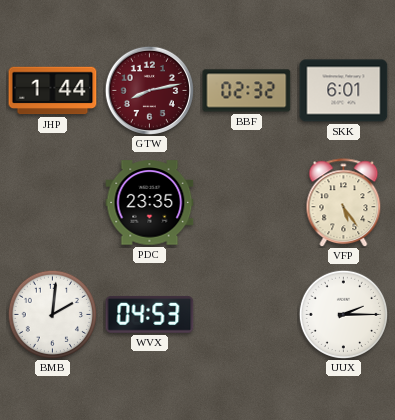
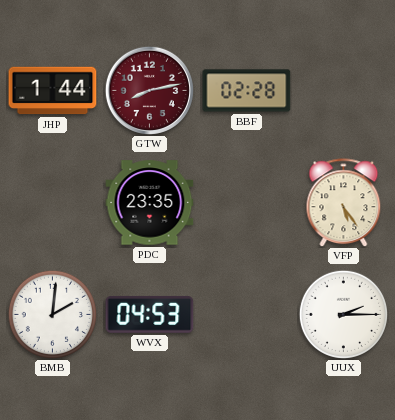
BBF: 02:32 -> 02:28
SKK: 6:01 -> none
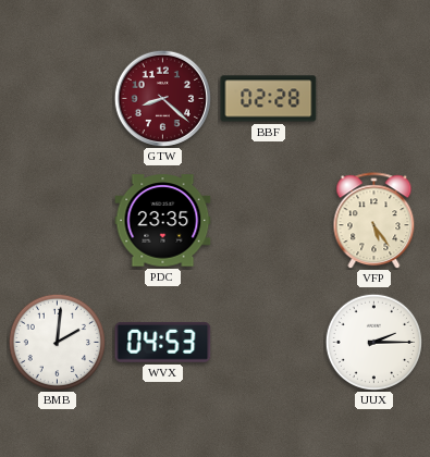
JHP: 1:44 -> none
GTW: 8:13 -> 8:22
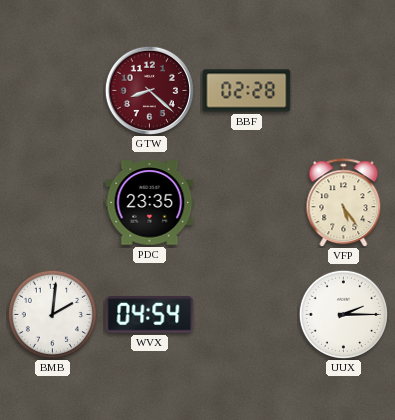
WVX: 04:53 -> 04:54
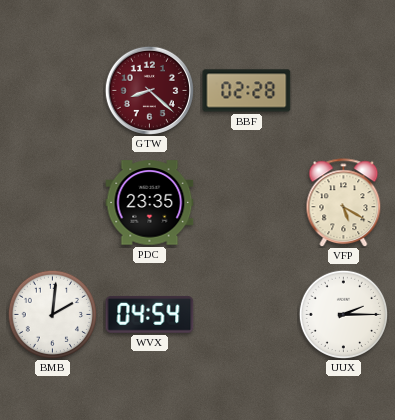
VFP: 5:24 -> 5:20
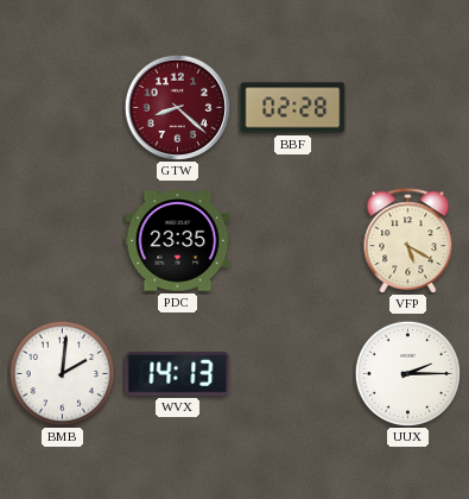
WVX: 04:54 -> 14:13
